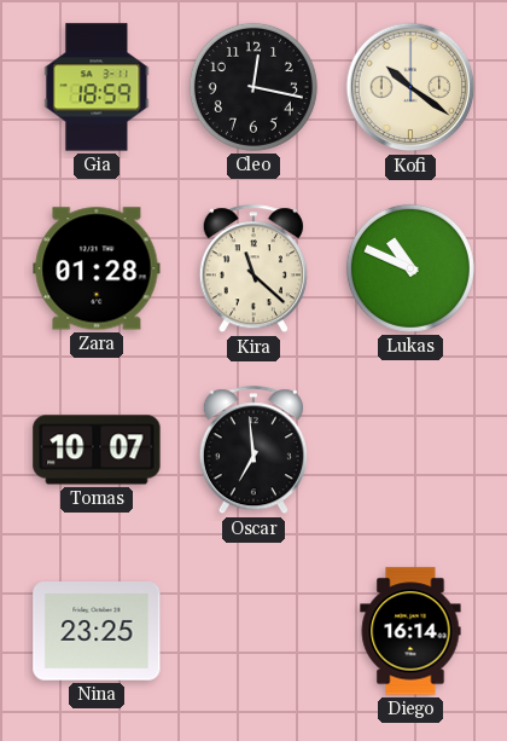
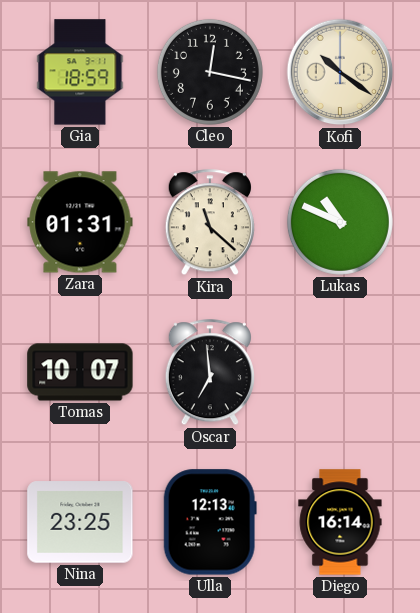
Zara: 01:28 -> 01:31
Ulla: none -> 12:13
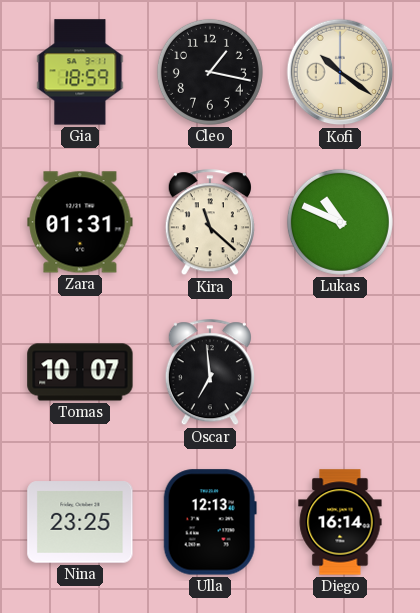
Cleo: 12:17 -> 1:17
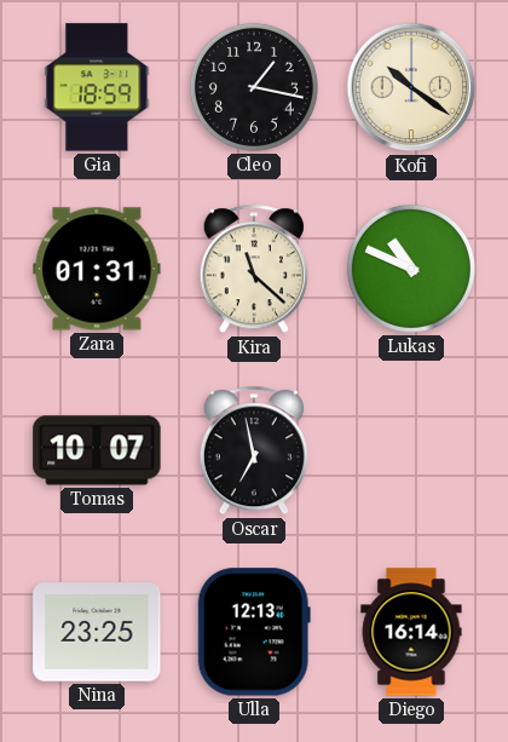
Oscar: 6:59 -> 6:58
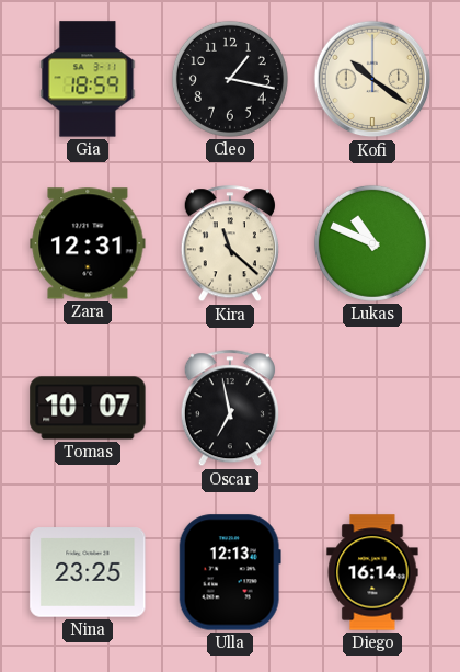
Zara: 01:31 -> 12:31
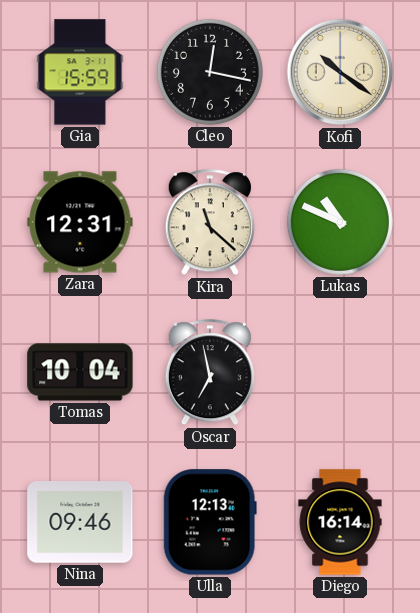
Gia: 18:59 -> 15:59
Cleo: 1:17 -> 12:17
Tomas: 10:07 -> 10:04
Nina: 23:25 -> 09:46
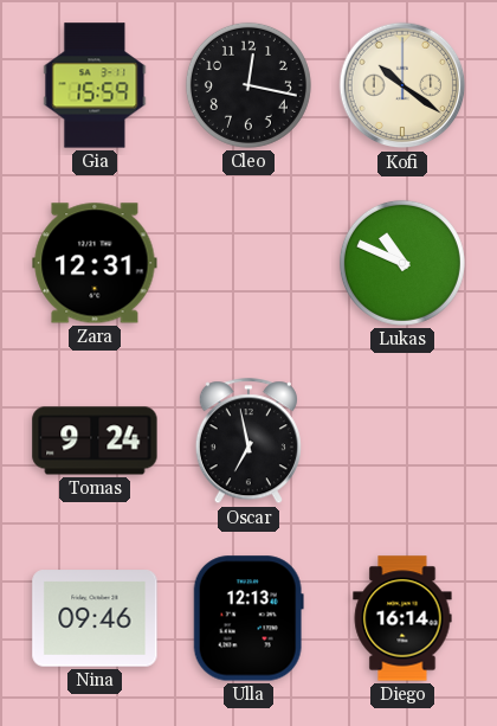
Kira: 11:22 -> none
Tomas: 10:04 -> 9:24
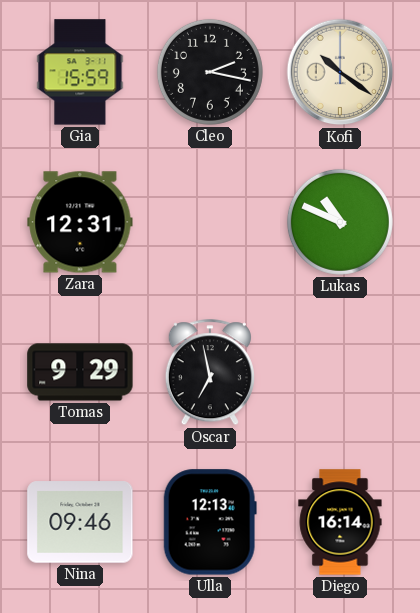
Cleo: 12:17 -> 2:17
Tomas: 9:24 -> 9:29
